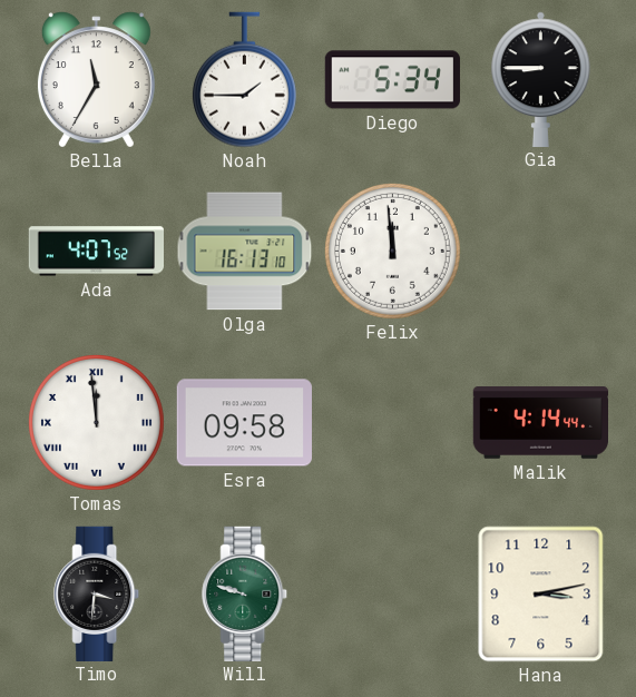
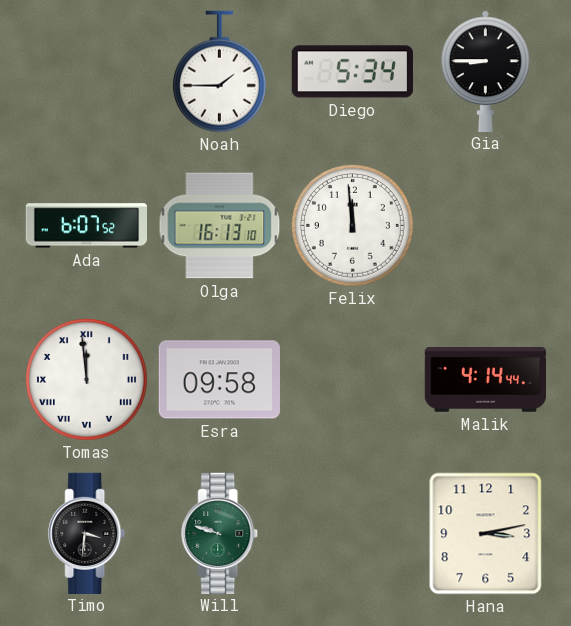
Bella: 11:35 -> none
Ada: 4:07 -> 6:07
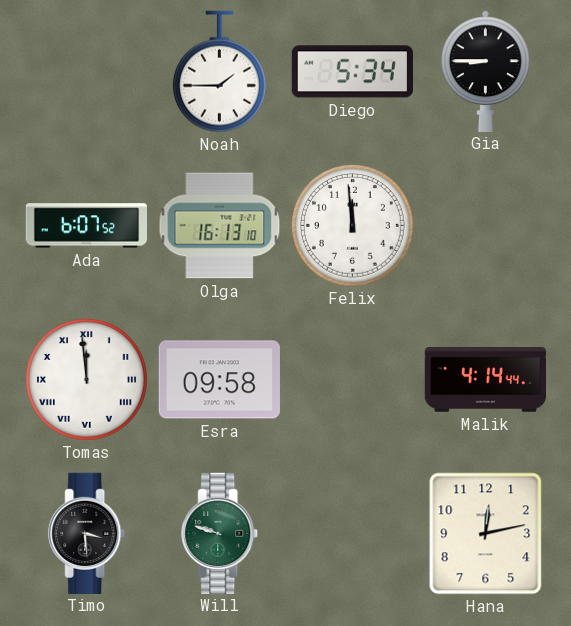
Timo: 3:31 -> 3:29
Hana: 3:13 -> 12:13
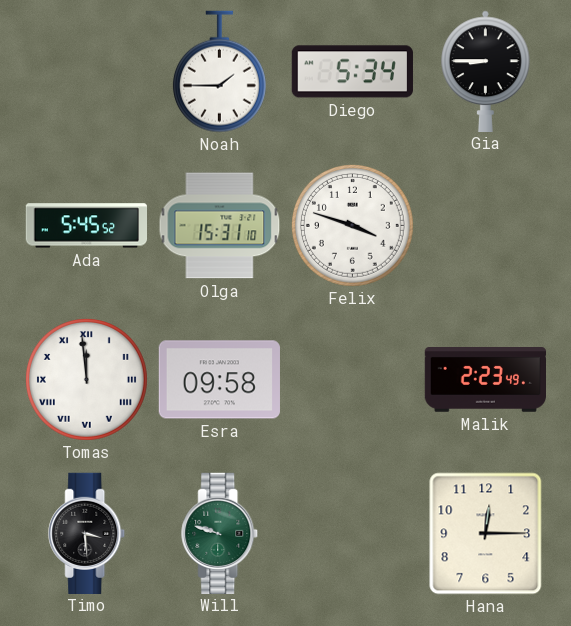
Ada: 6:07 -> 5:45
Olga: 16:13 -> 15:31
Felix: 11:59 -> 3:48
Malik: 4:14 -> 2:23
Hana: 12:13 -> 12:15
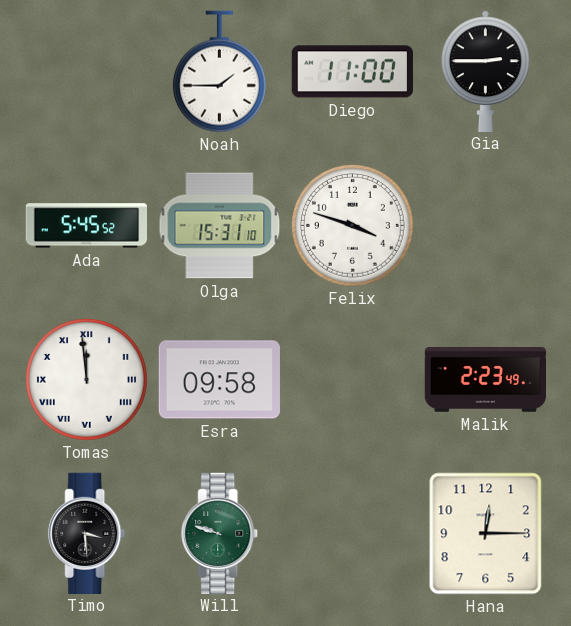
Diego: 5:34 -> 11:00
Gia: 8:45 -> 2:45
